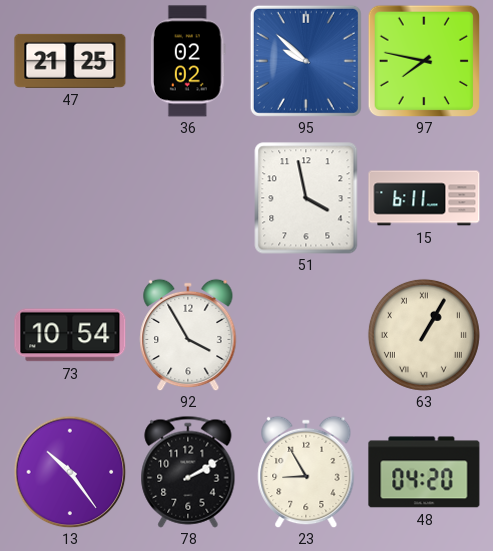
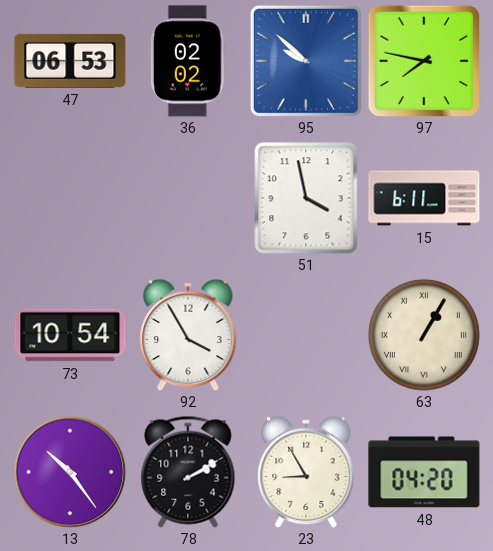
47: 21:25 -> 06:53
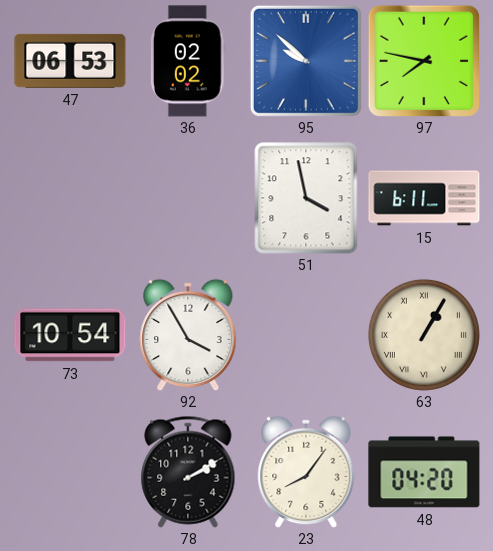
13: 10:24 -> none
23: 8:55 -> 8:06
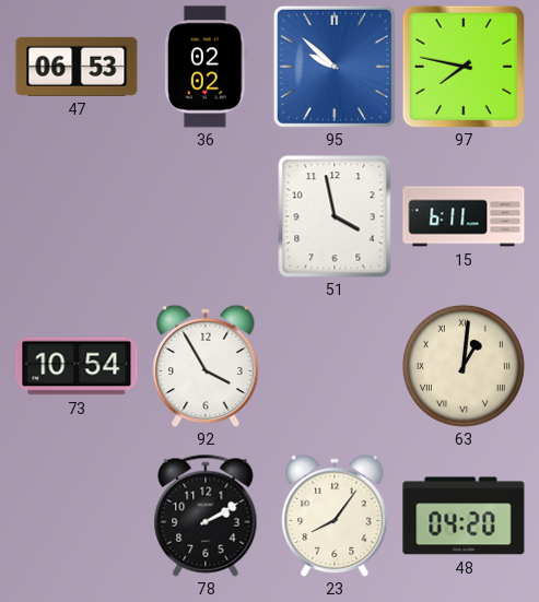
63: 1:05 -> 1:01
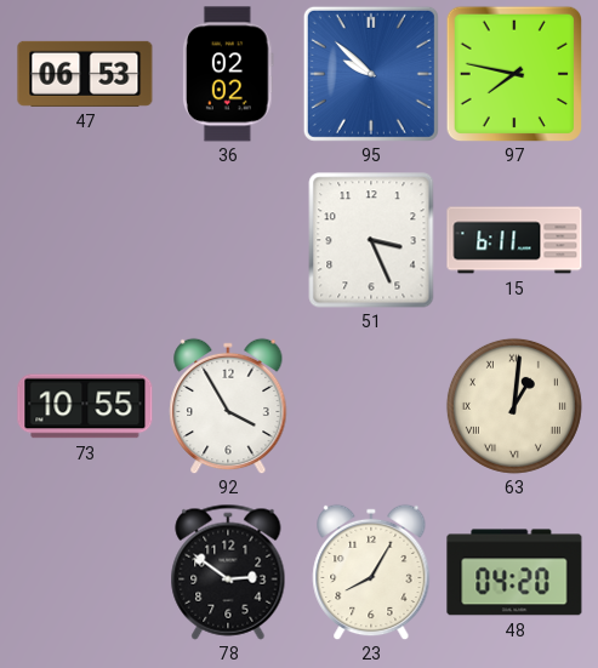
51: 3:58 -> 3:26
73: 10:54 -> 10:55
78: 2:10 -> 2:51
23: 8:06 -> 8:05
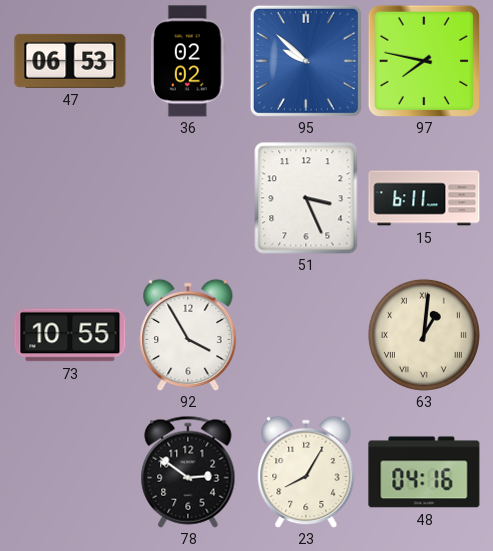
48: 04:20 -> 04:16
